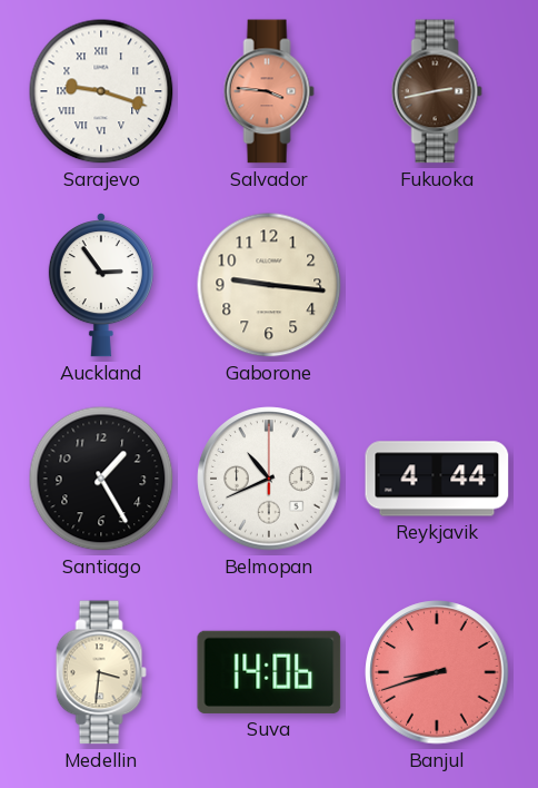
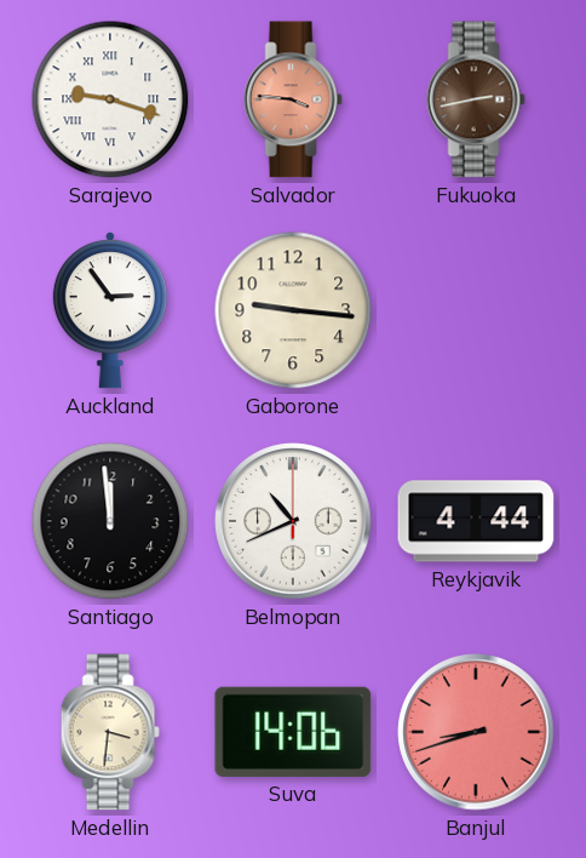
Santiago: 1:25 -> 11:59
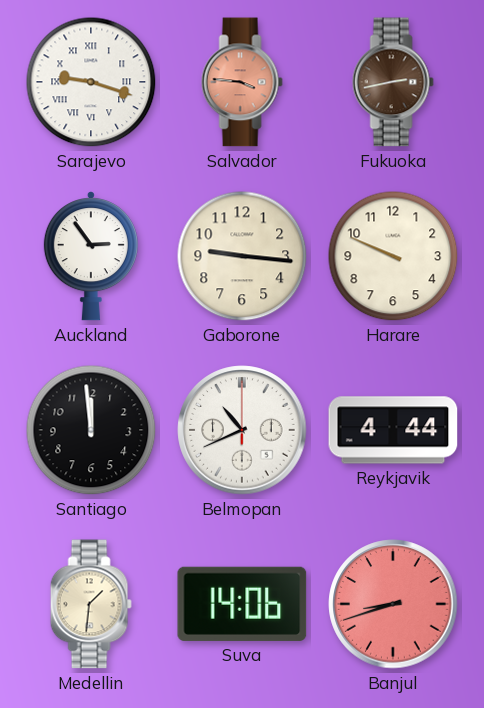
Harare: none -> 9:49
Medellin: 3:31 -> 1:31
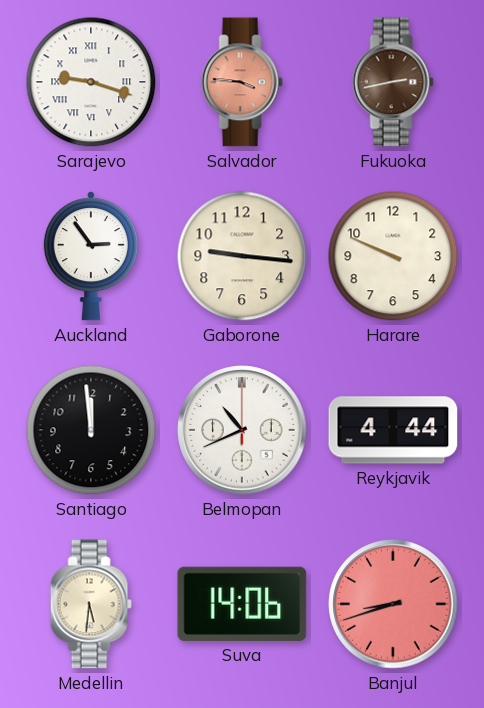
Medellin: 1:31 -> 5:31
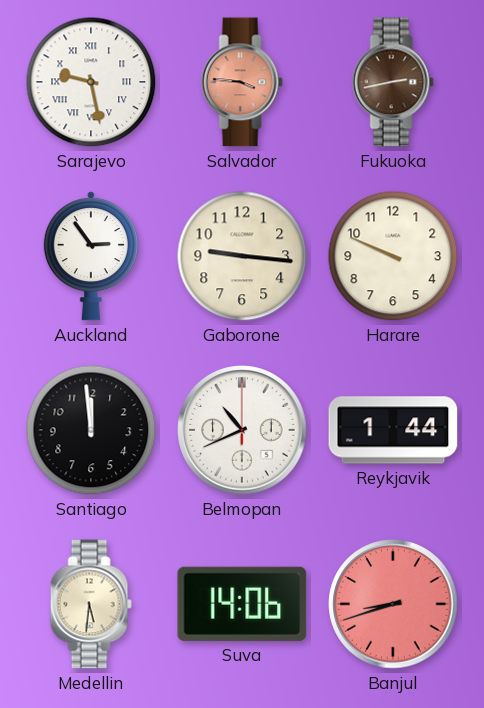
Sarajevo: 9:18 -> 9:28
Reykjavik: 4:44 -> 1:44
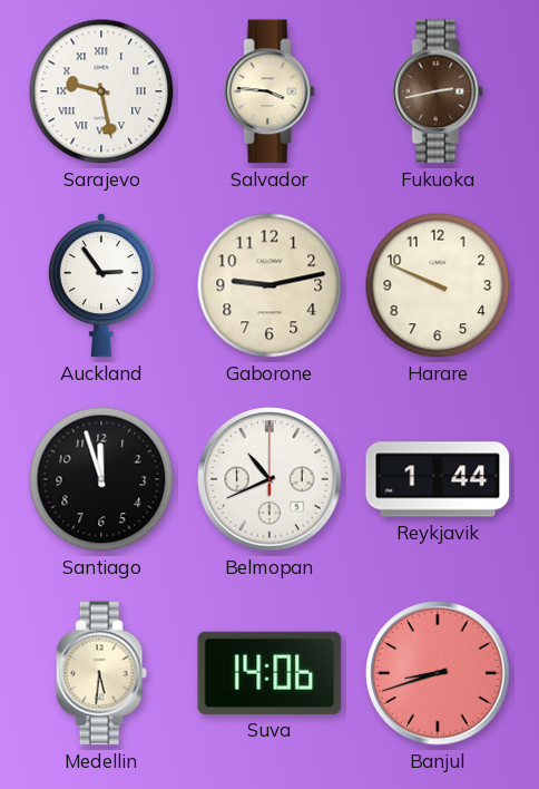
Salvador dial: salmon -> cream
Gaborone: 9:16 -> 9:13
Santiago: 11:59 -> 11:57
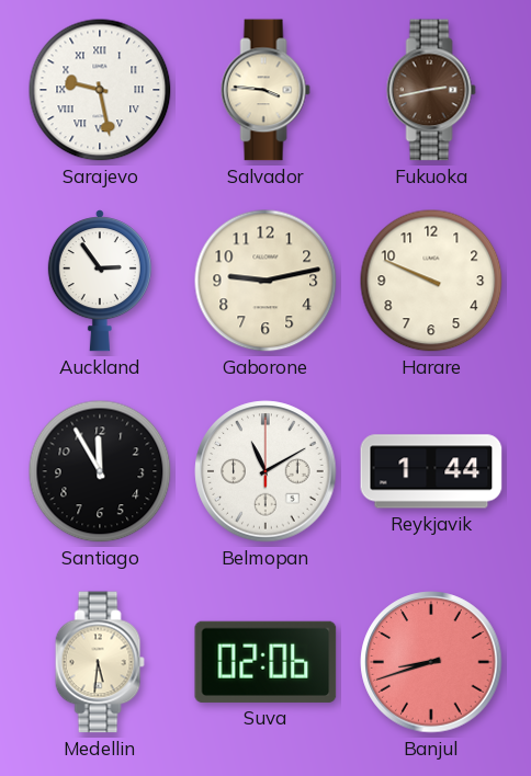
Santiago: 11:57 -> 11:55
Belmopan: 10:41 -> 11:10
Suva: 14:06 -> 02:06
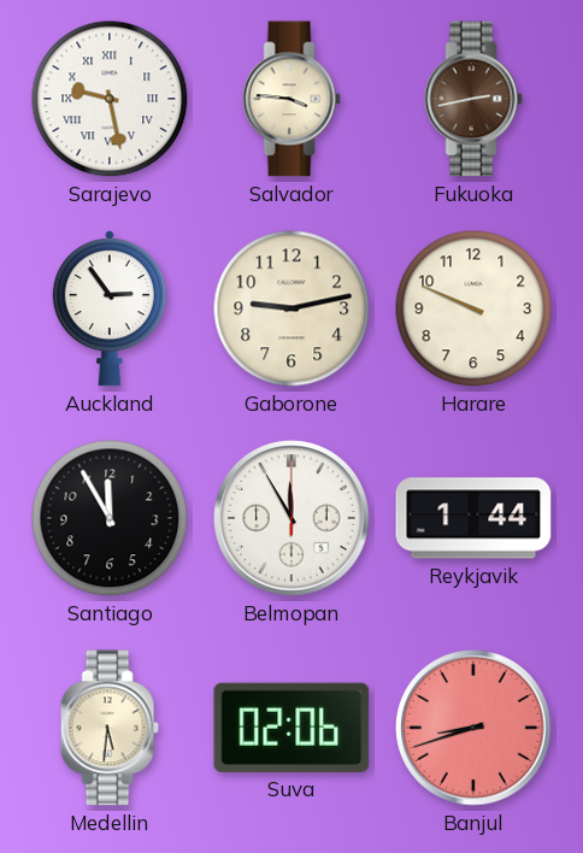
Belmopan: 11:10 -> 11:55
